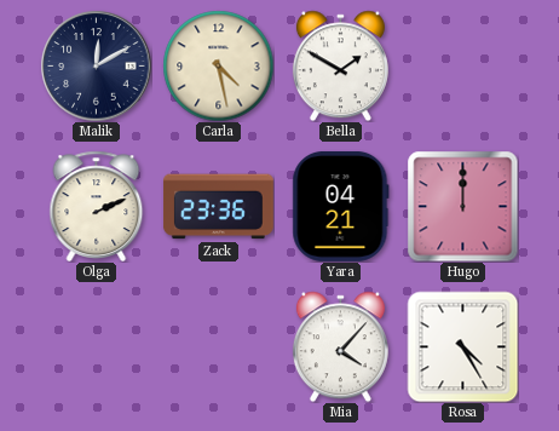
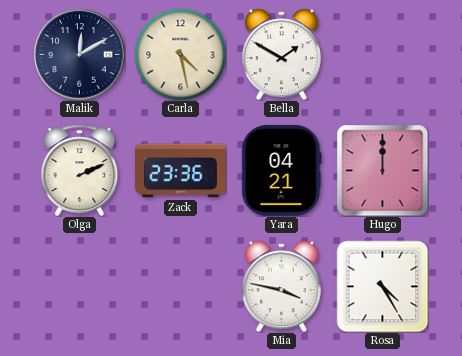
Mia: 4:07 -> 3:47
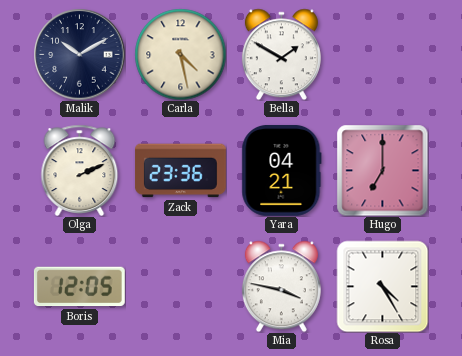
Malik: 12:10 -> 10:10
Hugo: 12:00 -> 7:00
Boris: none -> 12:05
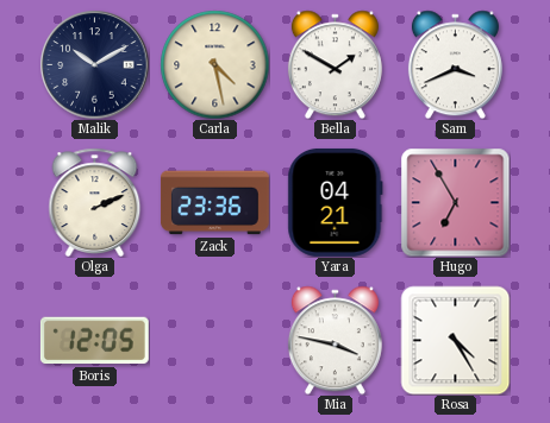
Sam: none -> 3:41
Hugo: 7:00 -> 6:55
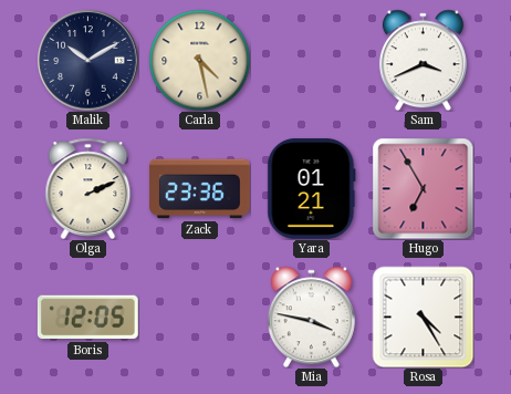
Bella: 1:50 -> none
Yara: 04:21 -> 01:21
